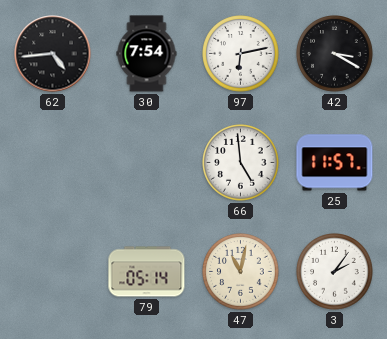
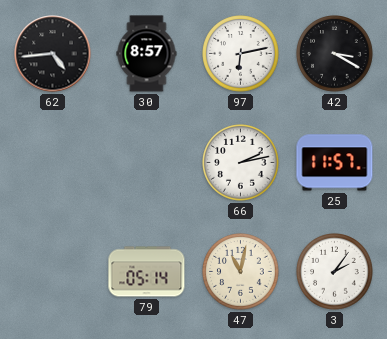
30: 7:54 -> 8:57
66: 4:59 -> 2:13
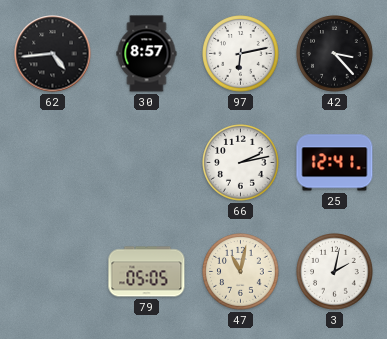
42: 3:20 -> 3:23
25: 11:57 -> 12:41
79: 05:14 -> 05:05
3: 2:06 -> 2:02
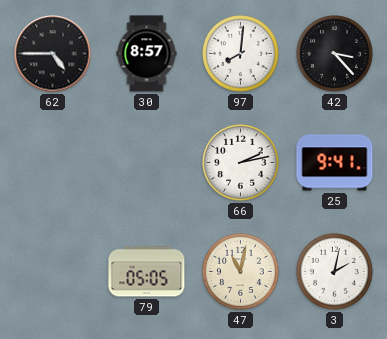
62: 4:44 -> 4:45
97: 6:13 -> 8:01
25: 12:41 -> 9:41
